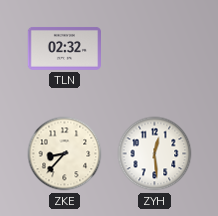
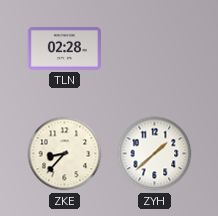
TLN: 02:32 -> 02:28
ZYH: 12:29 -> 1:38
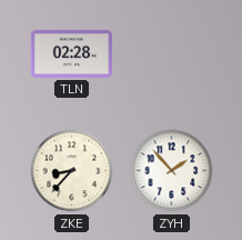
ZYH: 1:38 -> 1:53
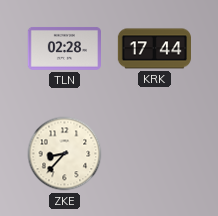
KRK: none -> 17:44
ZYH: 1:53 -> none
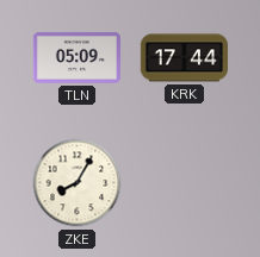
TLN: 02:28 -> 05:09
ZKE: 8:37 -> 8:05
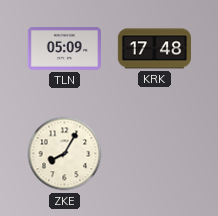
KRK: 17:44 -> 17:48
